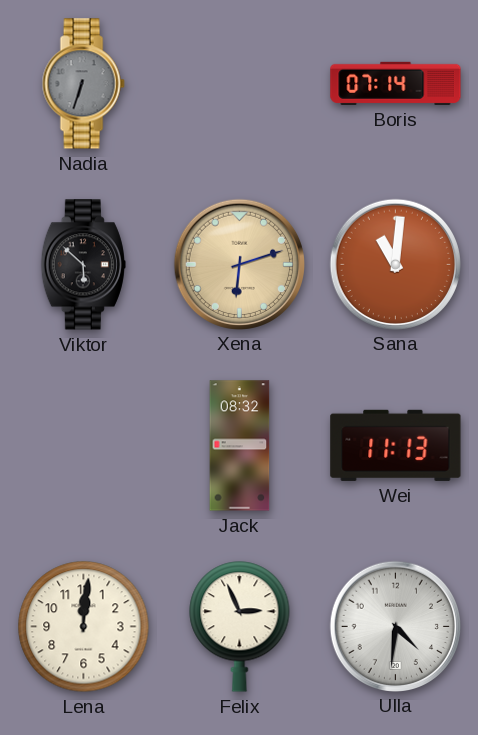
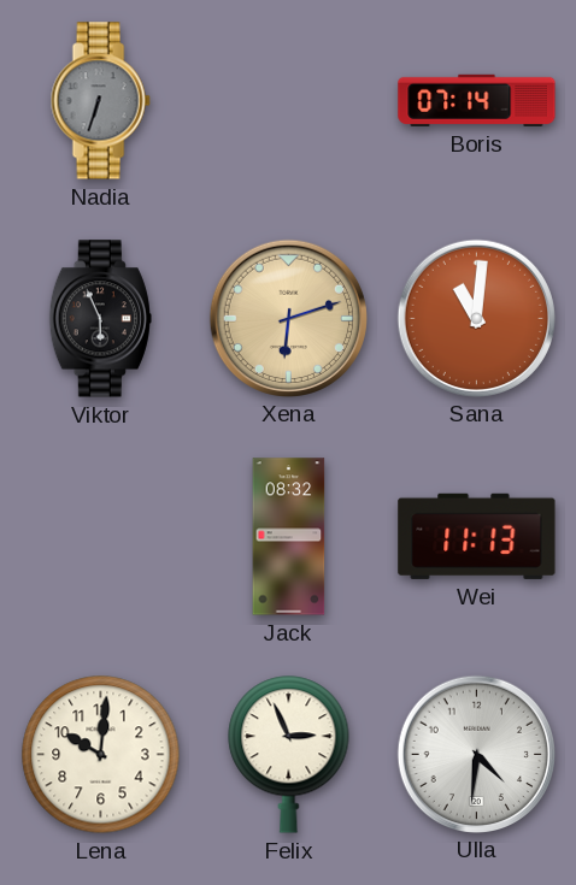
Viktor: 5:52 -> 5:56
Lena: 12:01 -> 10:01
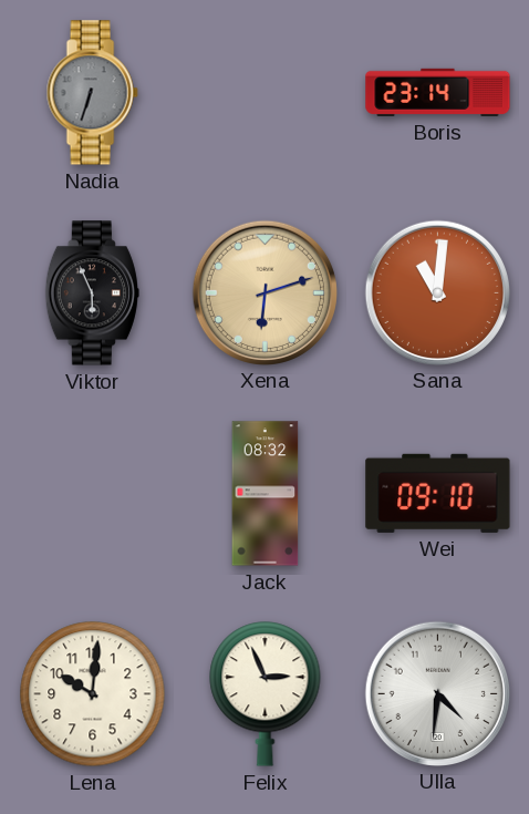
Boris: 07:14 -> 23:14
Wei: 11:13 -> 09:10
